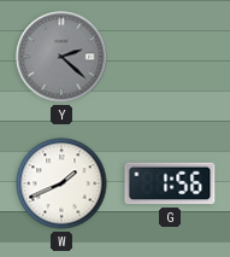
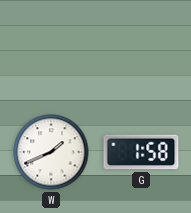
Y: 2:22 -> none
G: 1:56 -> 1:58
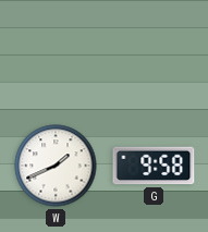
G: 1:58 -> 9:58
